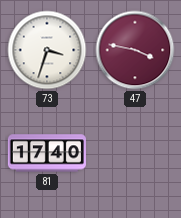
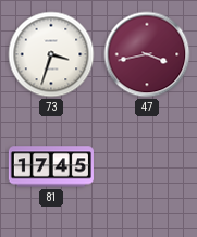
47: 3:47 -> 3:43
81: 17:40 -> 17:45
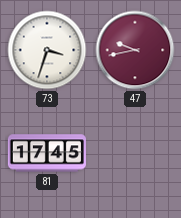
47: 3:43 -> 9:43
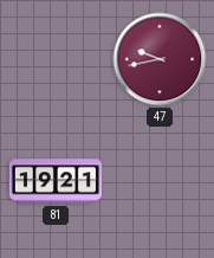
73: 3:33 -> none
81: 17:45 -> 19:21
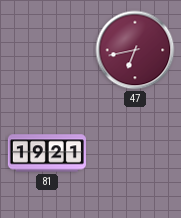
47: 9:43 -> 6:43
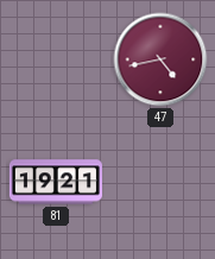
47: 6:43 -> 4:43
